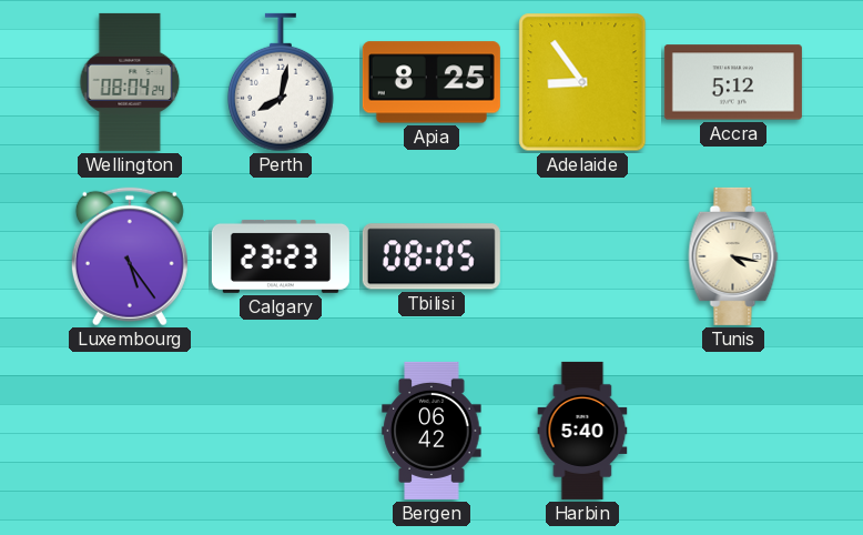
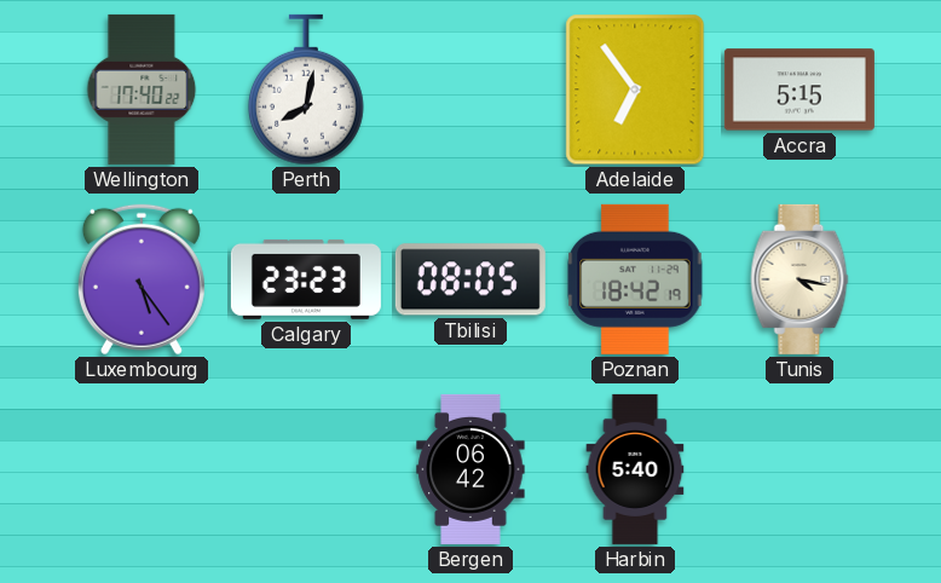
Wellington: 08:04 -> 17:40
Apia: 8:25 -> none
Adelaide: 8:54 -> 6:54
Accra: 5:12 -> 5:15
Poznan: none -> 18:42
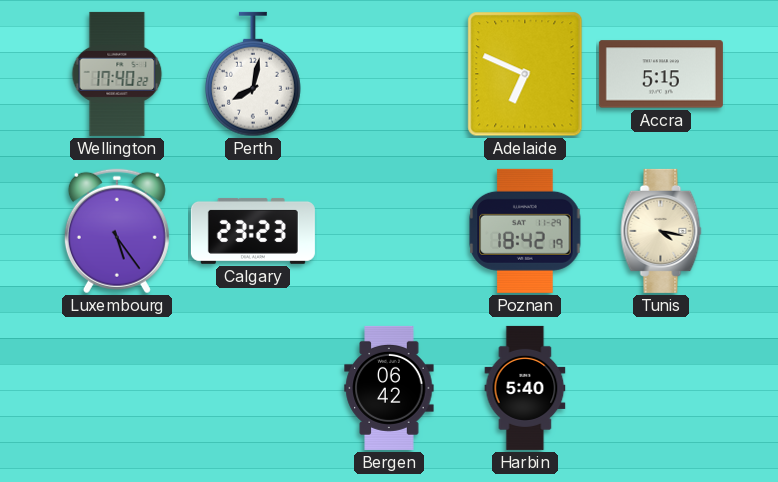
Adelaide: 6:54 -> 6:49
Tbilisi: 08:05 -> none
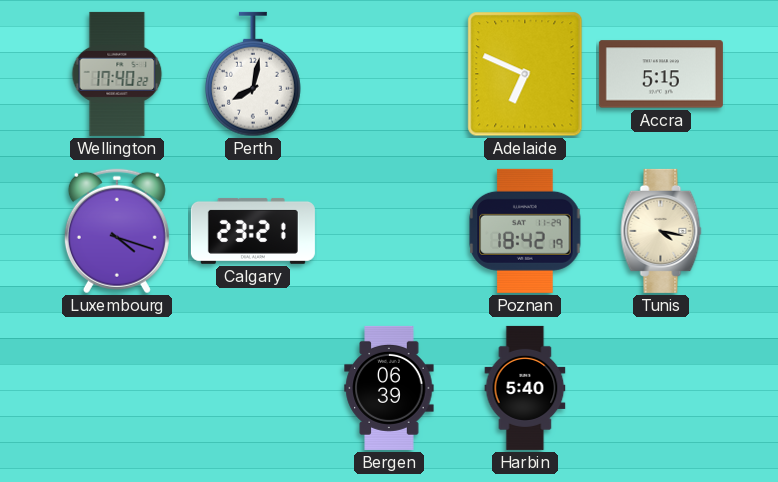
Luxembourg: 5:24 -> 4:18
Calgary: 23:23 -> 23:21
Bergen: 06:42 -> 06:39
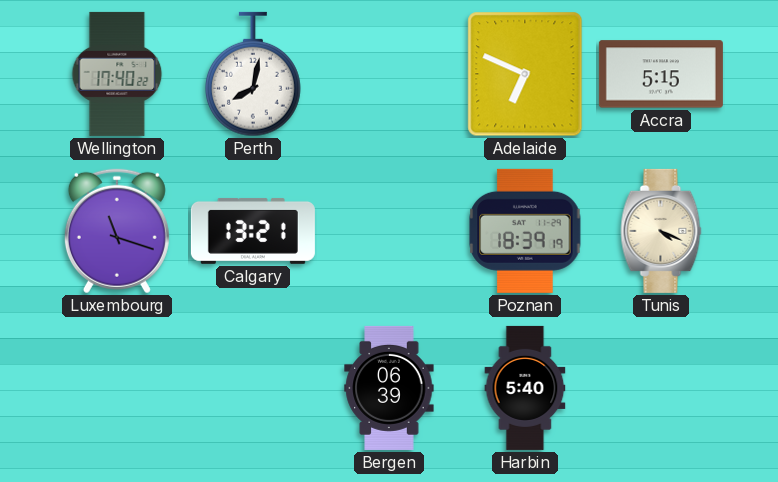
Luxembourg: 4:18 -> 11:18
Calgary: 23:21 -> 13:21
Poznan: 18:42 -> 18:39
Tunis: 4:17 -> 4:19
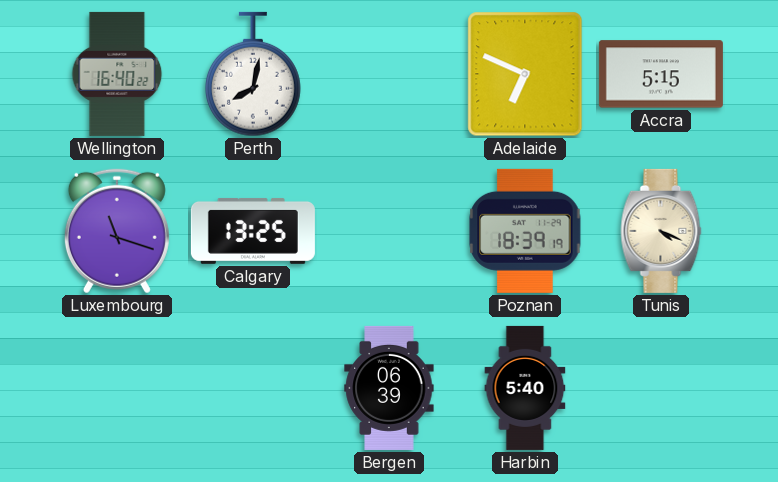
Wellington: 17:40 -> 16:40
Calgary: 13:21 -> 13:25
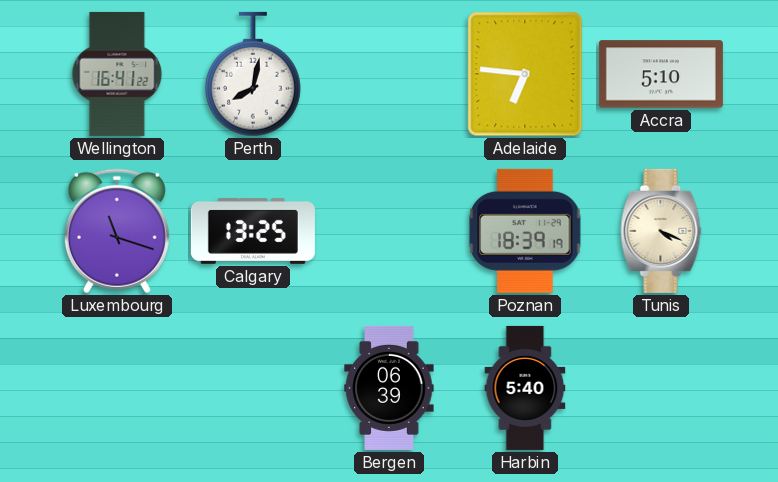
Wellington: 16:40 -> 16:41
Adelaide: 6:49 -> 6:46
Accra: 5:15 -> 5:10
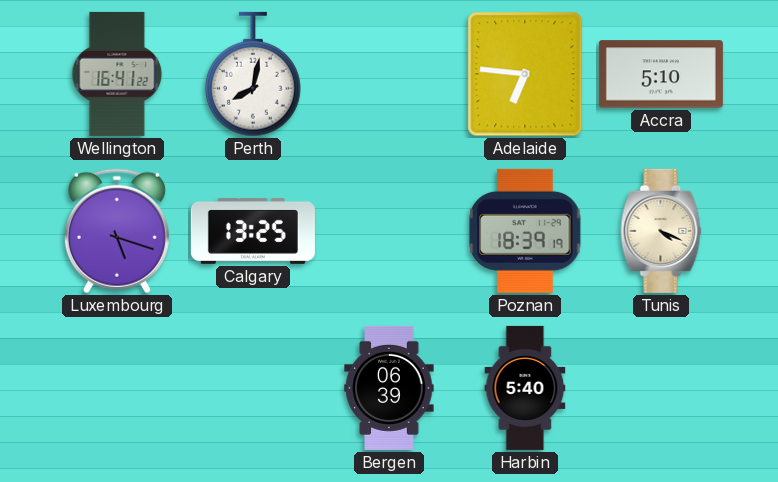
Luxembourg: 11:18 -> 5:18
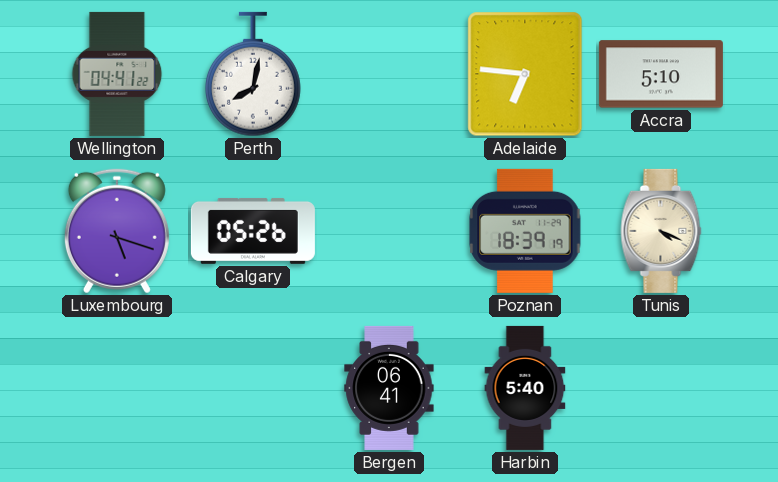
Wellington: 16:41 -> 04:41
Calgary: 13:25 -> 05:26
Bergen: 06:39 -> 06:41
